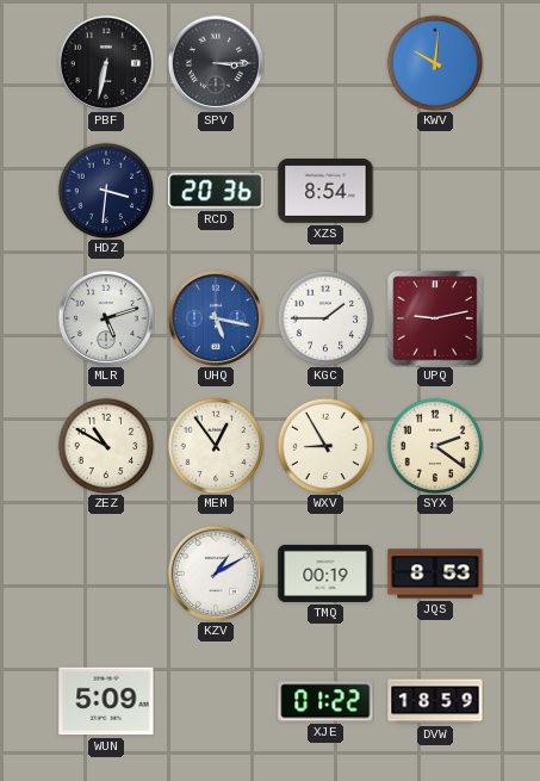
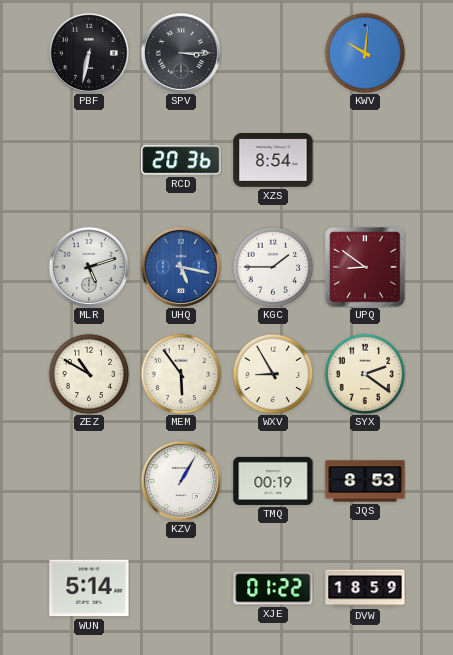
HDZ: 3:31 -> none
UPQ: 9:13 -> 8:51
MEM: 12:54 -> 5:54
KZV: 1:10 -> 1:05
WUN: 5:09 -> 5:14
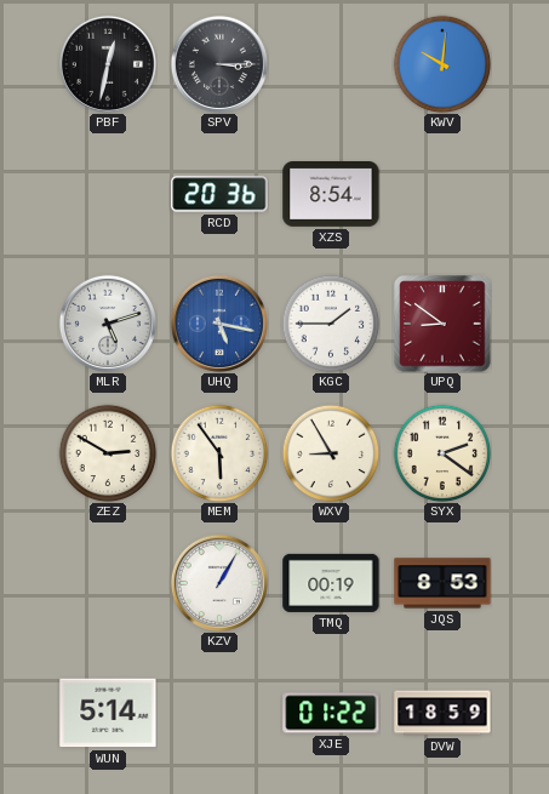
PBF: 6:32 -> 12:32
ZEZ: 10:50 -> 2:50
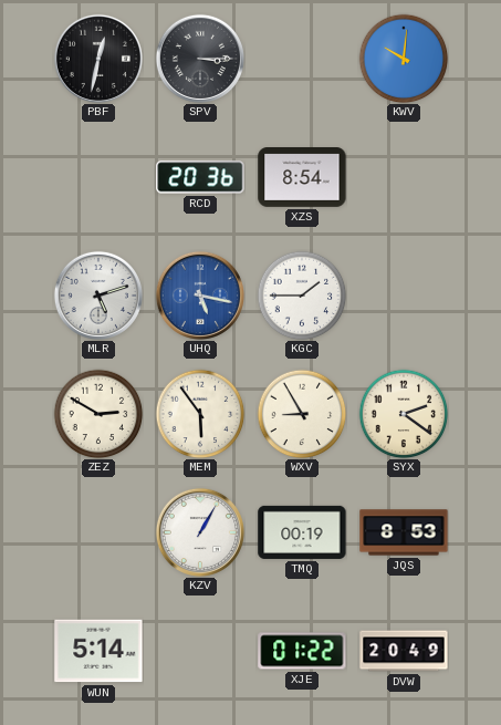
UPQ: 8:51 -> none
DVW: 18:59 -> 20:49
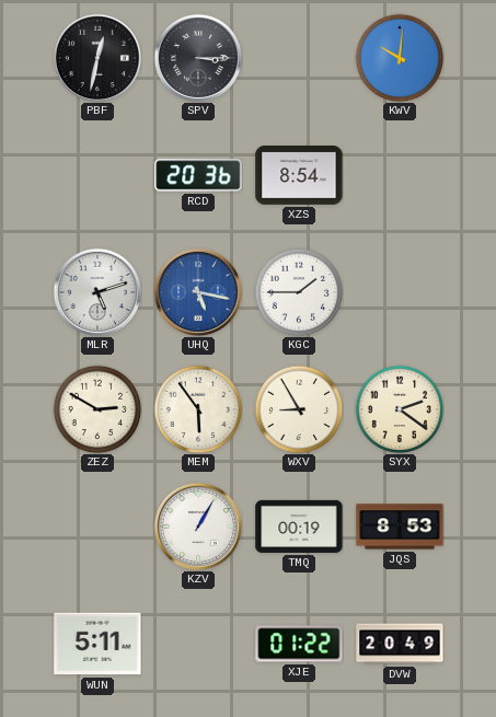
WUN: 5:14 -> 5:11
